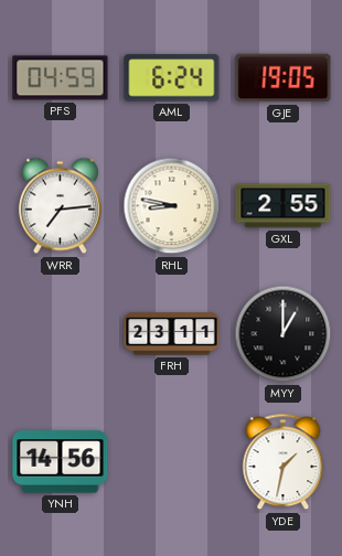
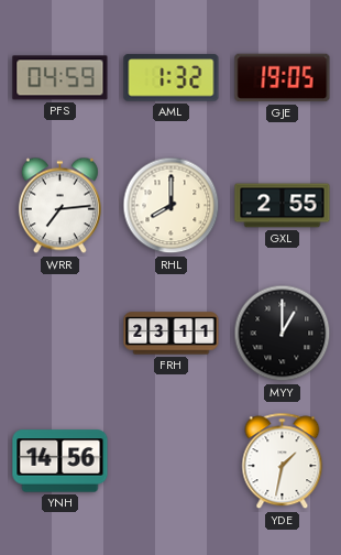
AML: 6:24 -> 1:32
RHL: 8:47 -> 8:00
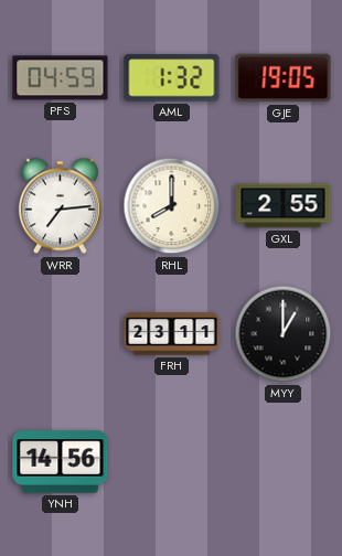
YDE: 1:32 -> none
